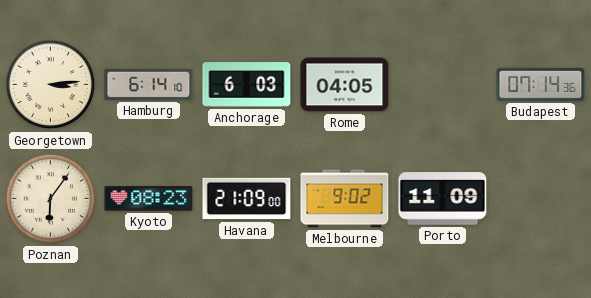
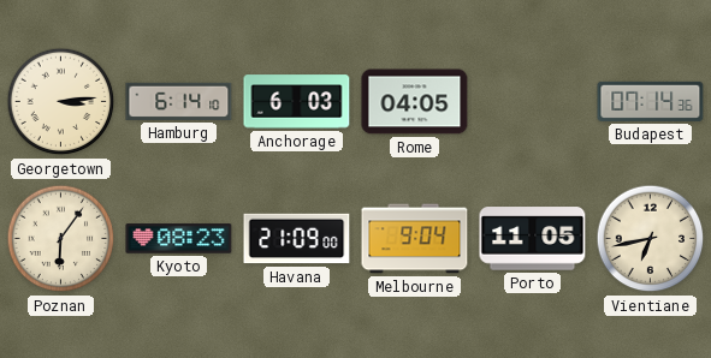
Melbourne: 9:02 -> 9:04
Porto: 11:09 -> 11:05
Vientiane: none -> 6:43
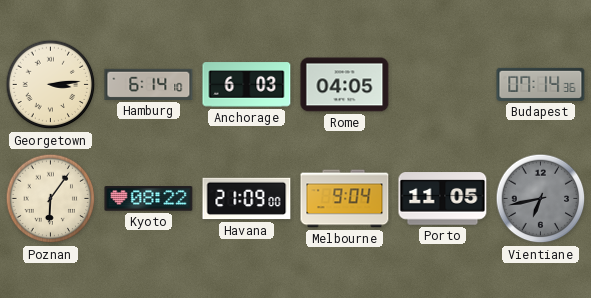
Kyoto: 08:23 -> 08:22
Vientiane dial: cream -> grey
